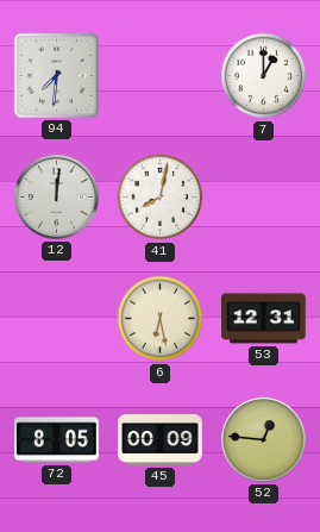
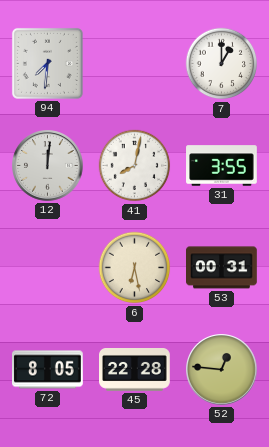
31: none -> 3:55
53: 12:31 -> 00:31
45: 00:09 -> 22:28
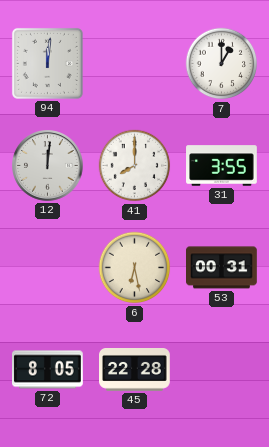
94: 7:31 -> 12:01
41: 8:02 -> 8:00
52: 12:46 -> none
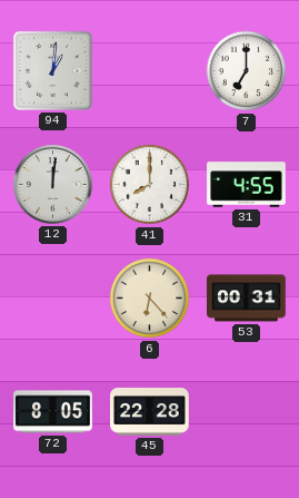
94: 12:01 -> 1:01
7: 1:00 -> 7:00
31: 3:55 -> 4:55
6: 6:28 -> 6:23
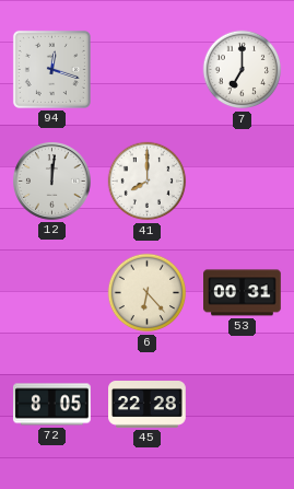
94: 1:01 -> 12:18
31: 4:55 -> none
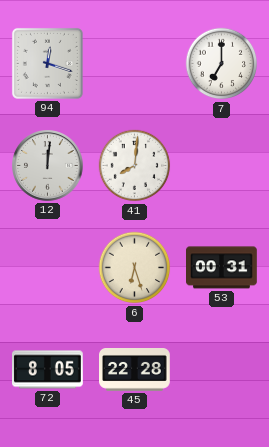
41: 8:00 -> 8:01
6: 6:23 -> 6:27
